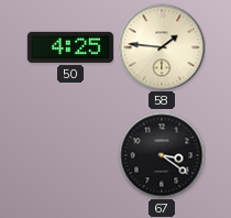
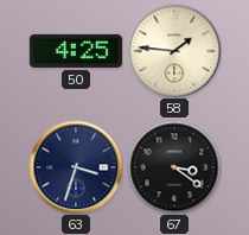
63: none -> 3:33
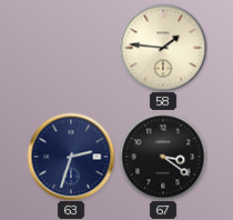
50: 4:25 -> none
63: 3:33 -> 2:33
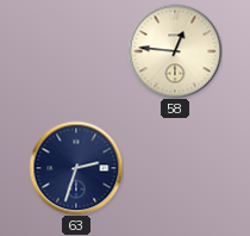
58: 1:46 -> 12:46
67: 3:21 -> none
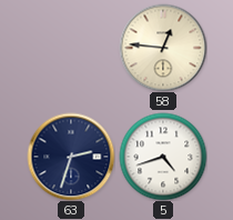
5: none -> 4:42
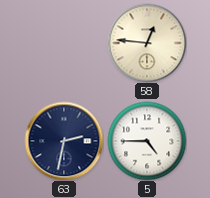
63: 2:33 -> 2:32
5: 4:42 -> 4:45
